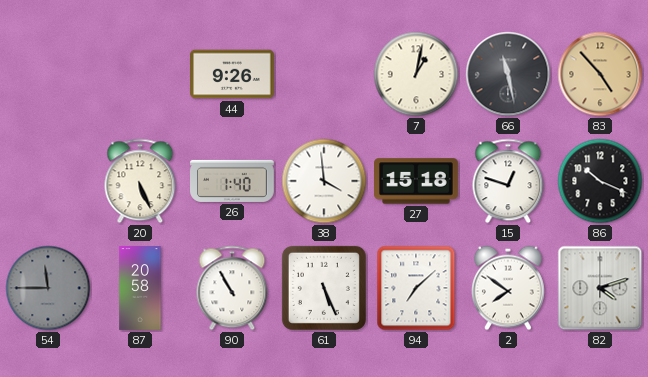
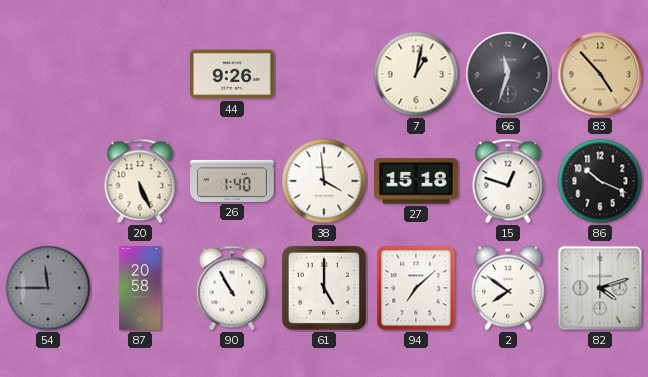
66: 11:28 -> 11:33
61: 5:26 -> 5:00
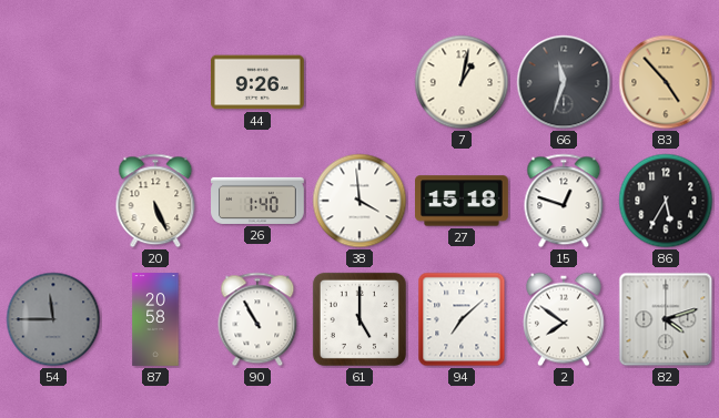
86: 10:19 -> 5:35
